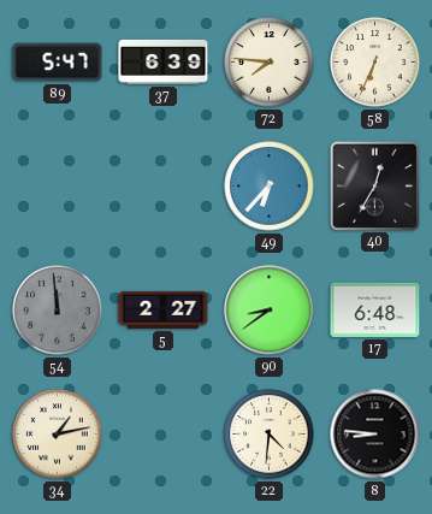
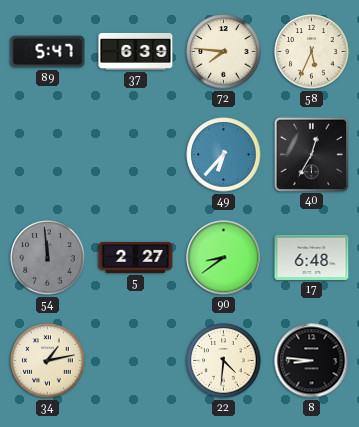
58: 6:34 -> 5:34
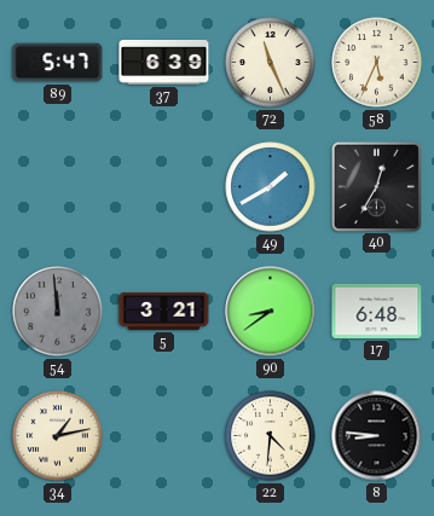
72: 7:46 -> 11:26
49: 6:37 -> 1:40
5: 2:27 -> 3:21
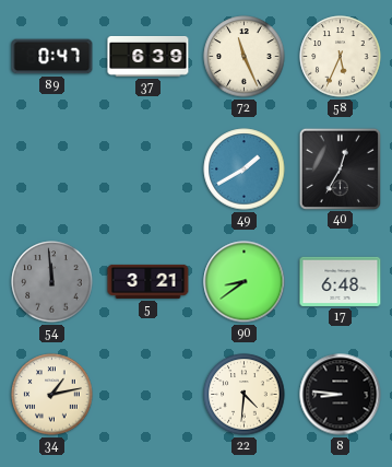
89: 5:47 -> 0:47
